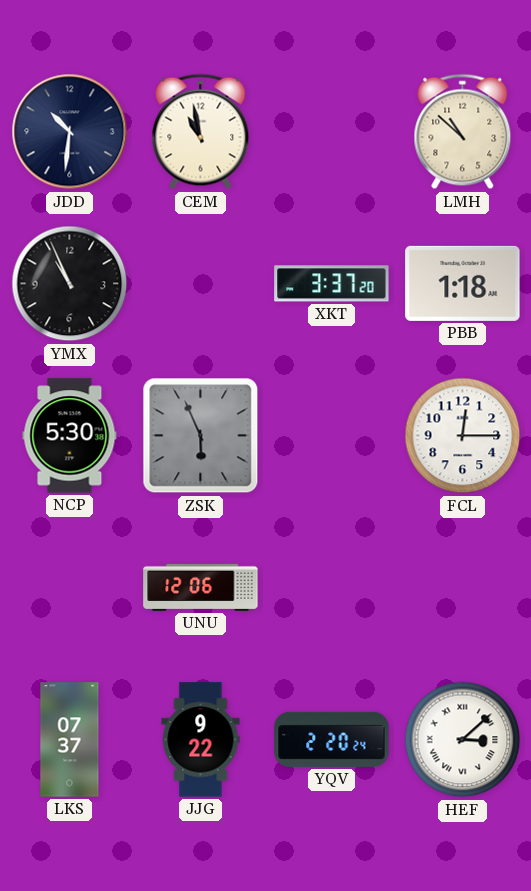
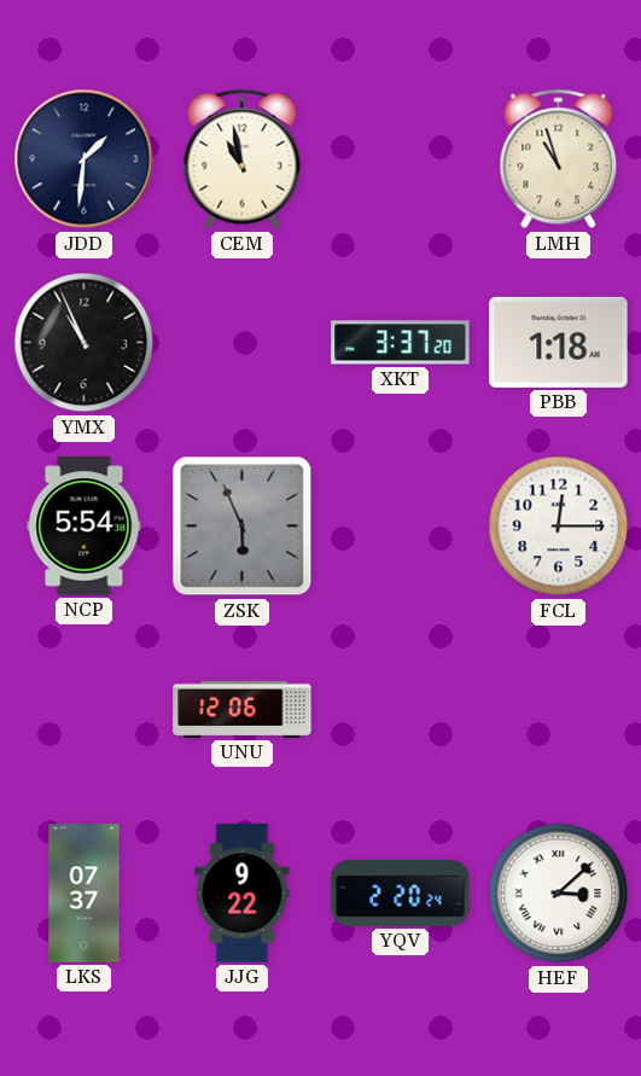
JDD: 10:31 -> 1:31
LMH: 10:52 -> 10:57
NCP: 5:30 -> 5:54
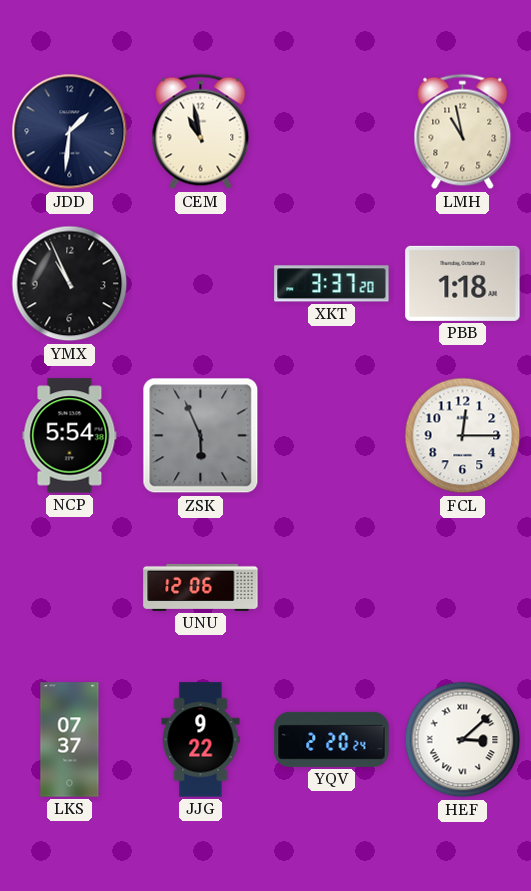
LMH: 10:57 -> 10:58
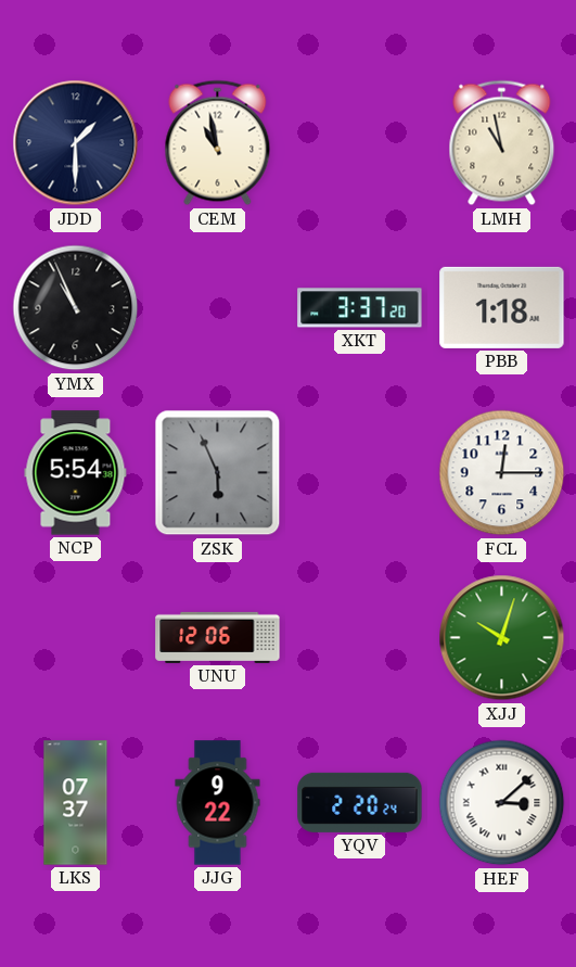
JDD: 1:31 -> 1:30
XJJ: none -> 10:03
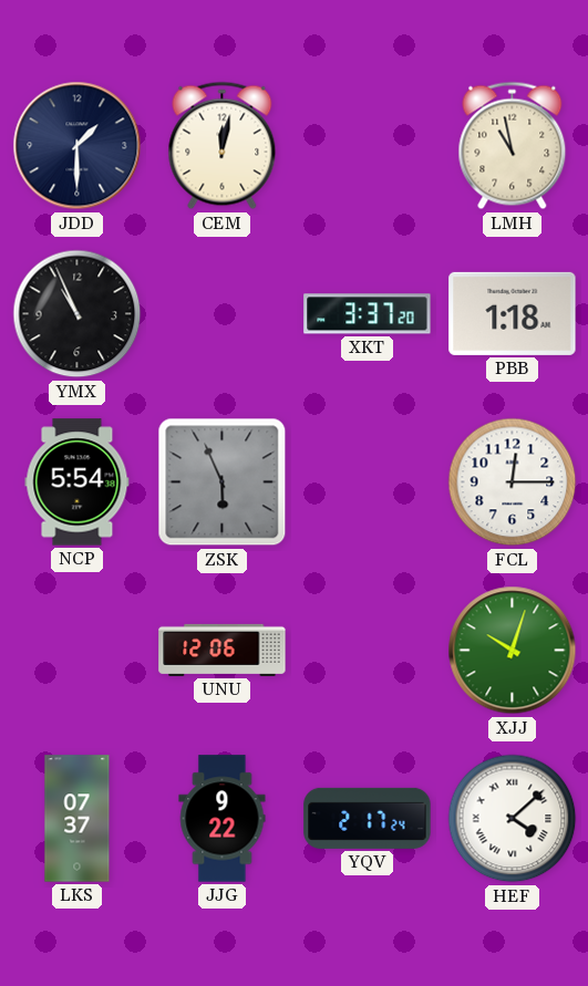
CEM: 10:58 -> 12:02
YQV: 2:20 -> 2:17
HEF: 3:08 -> 4:08
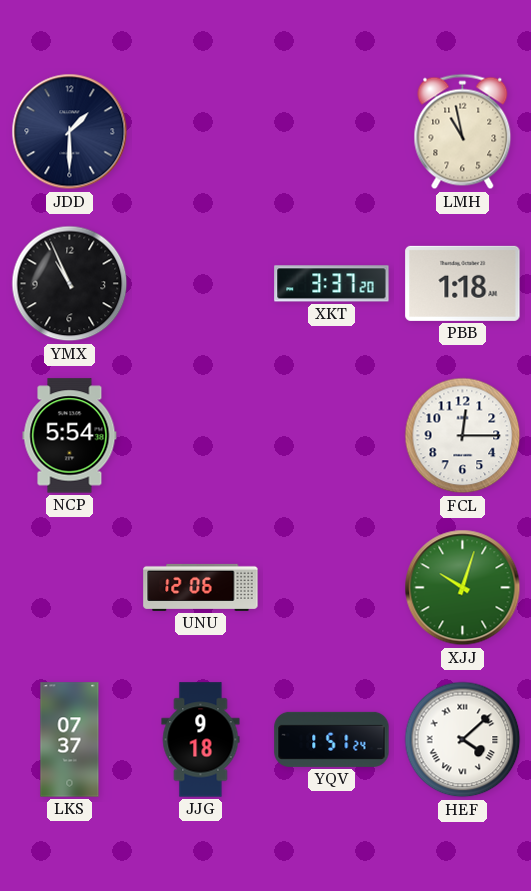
CEM: 12:02 -> none
ZSK: 5:56 -> none
JJG: 9:22 -> 9:18
YQV: 2:17 -> 1:51
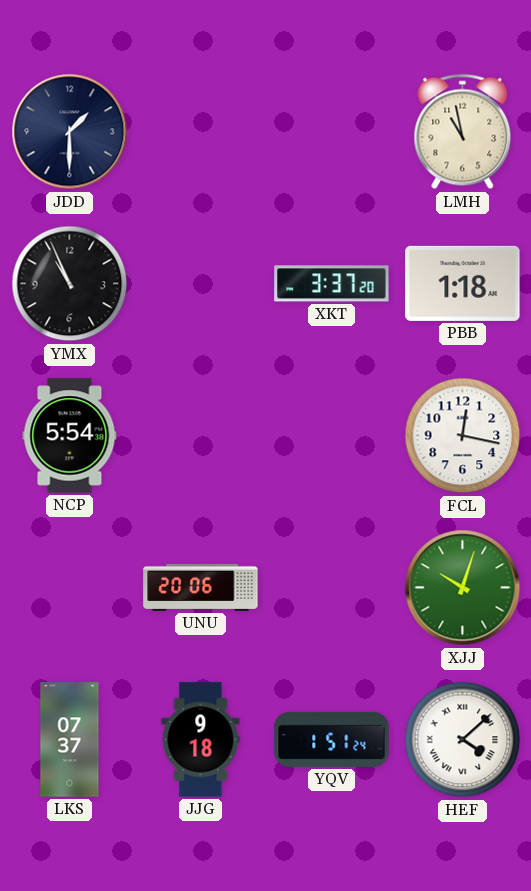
FCL: 12:15 -> 12:17
UNU: 12:06 -> 20:06
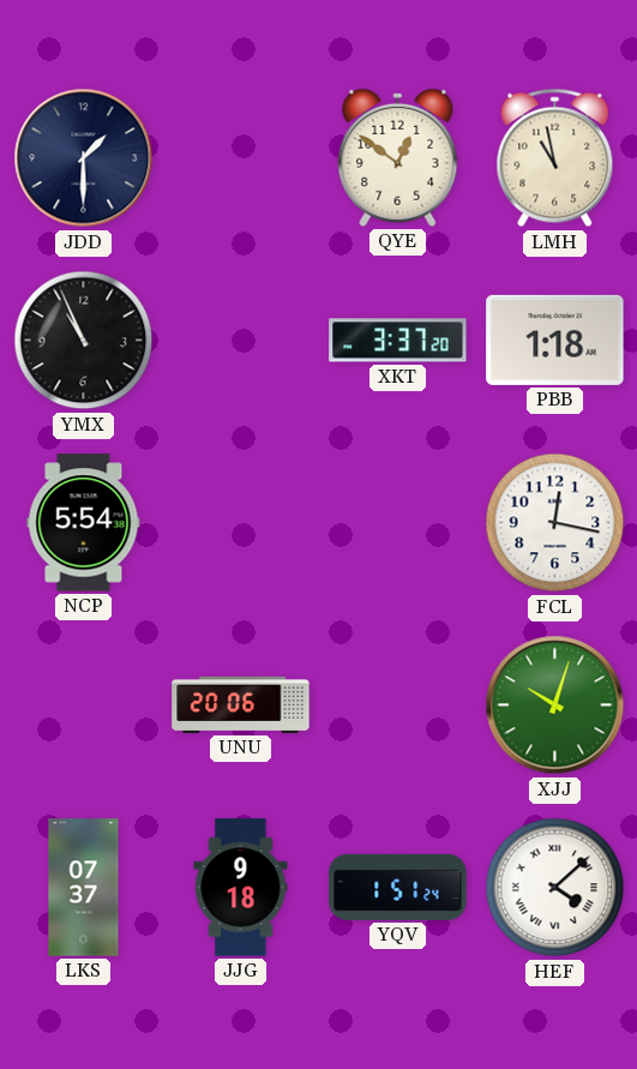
QYE: none -> 12:51
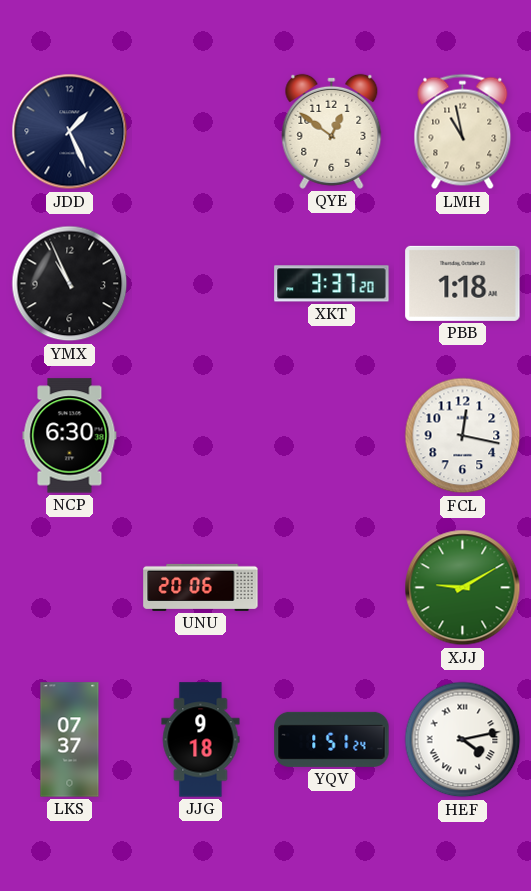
JDD: 1:30 -> 1:26
NCP: 5:54 -> 6:30
XJJ: 10:03 -> 9:10
HEF: 4:08 -> 4:13
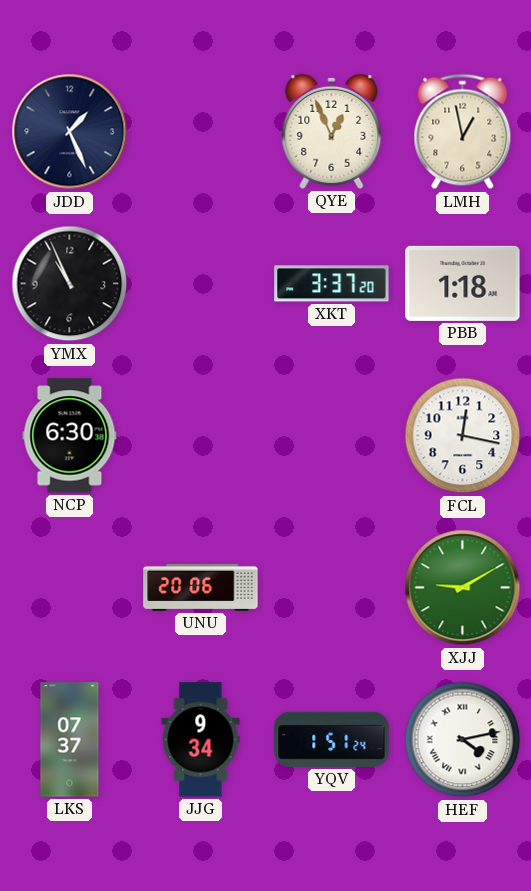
QYE: 12:51 -> 12:56
LMH: 10:58 -> 12:58
JJG: 9:18 -> 9:34
